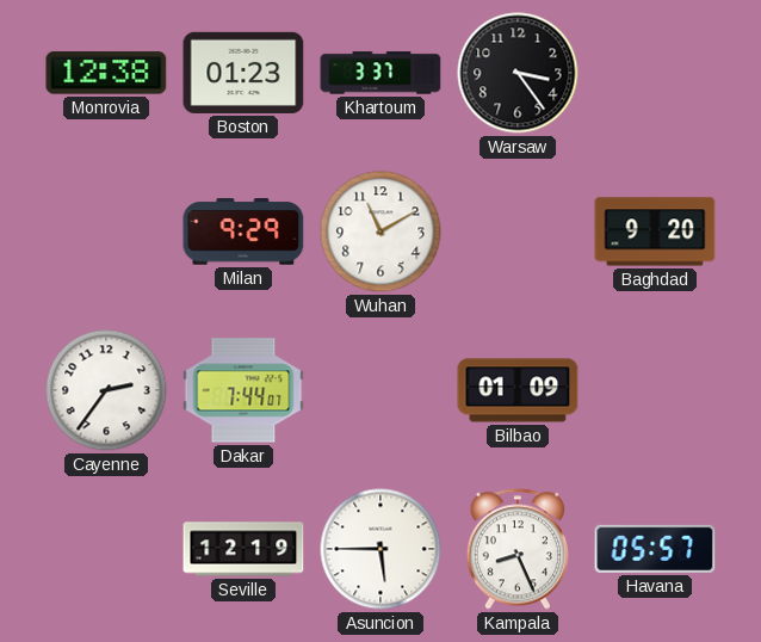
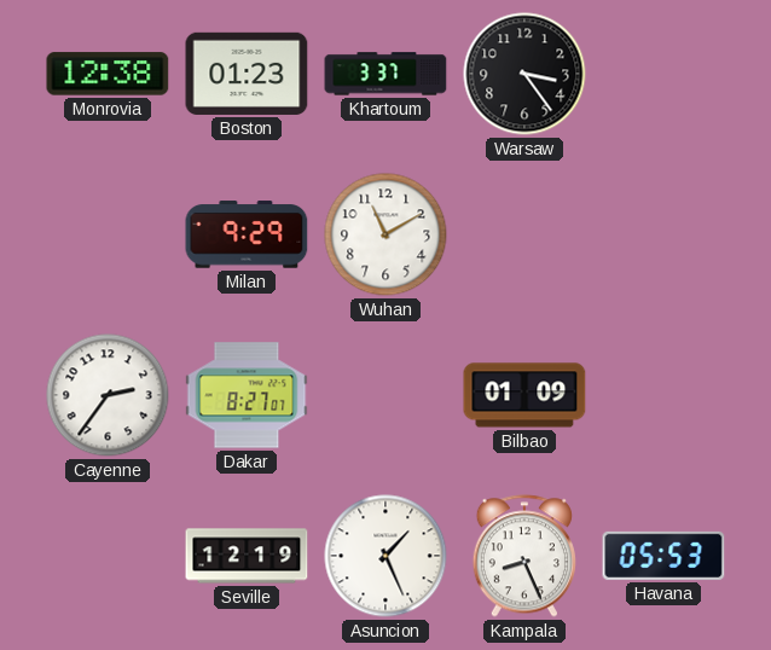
Baghdad: 9:20 -> none
Dakar: 7:44 -> 8:27
Asuncion: 5:45 -> 1:26
Havana: 05:57 -> 05:53
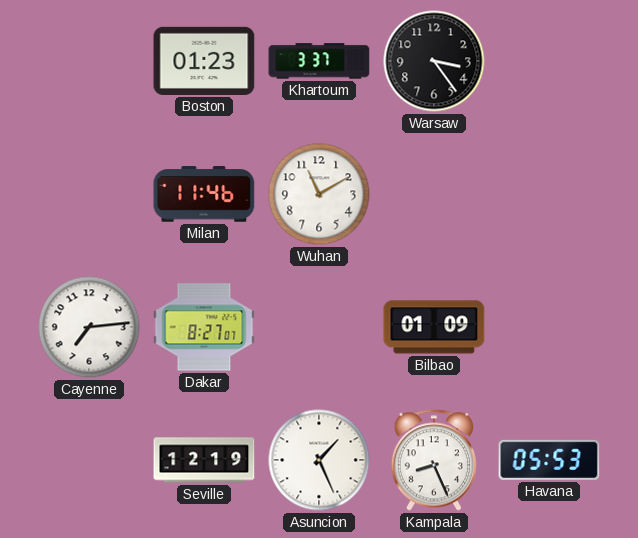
Monrovia: 12:38 -> none
Milan: 9:29 -> 11:46
Cayenne: 2:36 -> 7:14
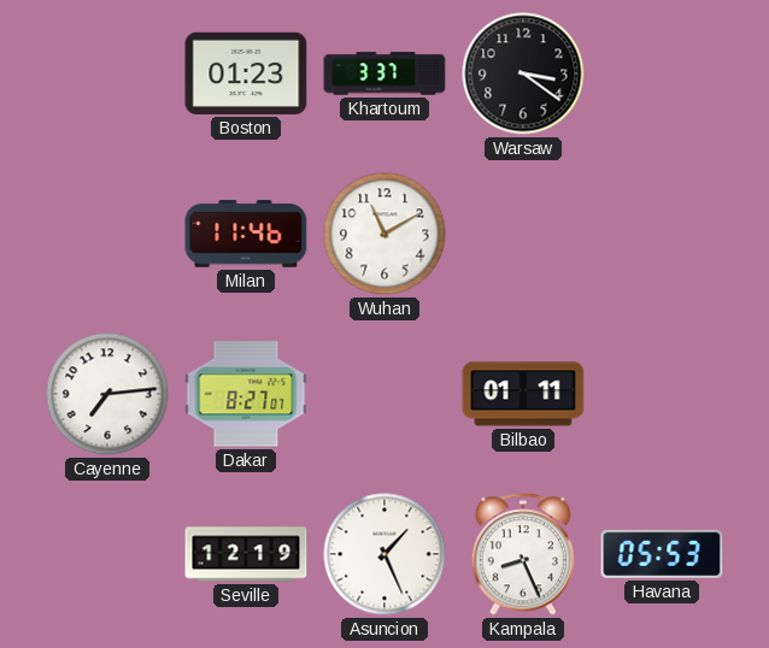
Warsaw: 3:24 -> 3:21
Bilbao: 01:09 -> 01:11
